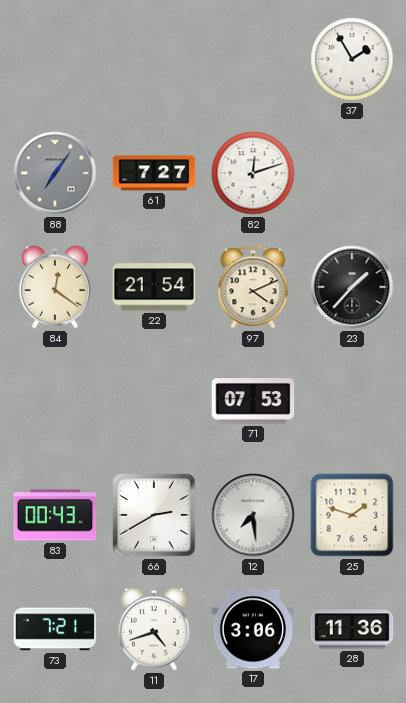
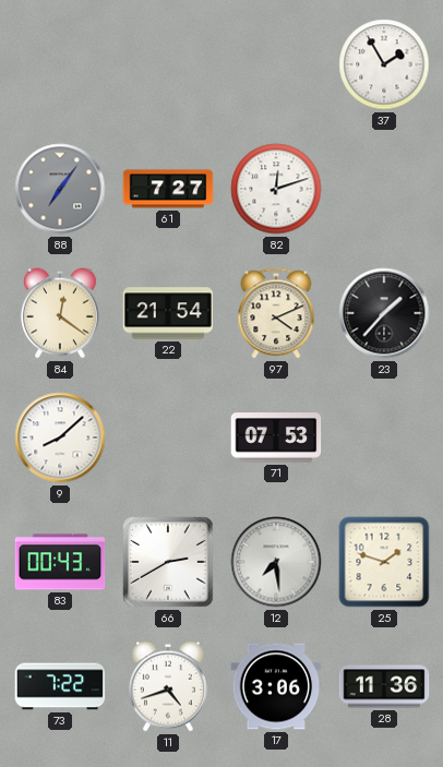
9: none -> 8:08
73: 7:21 -> 7:22
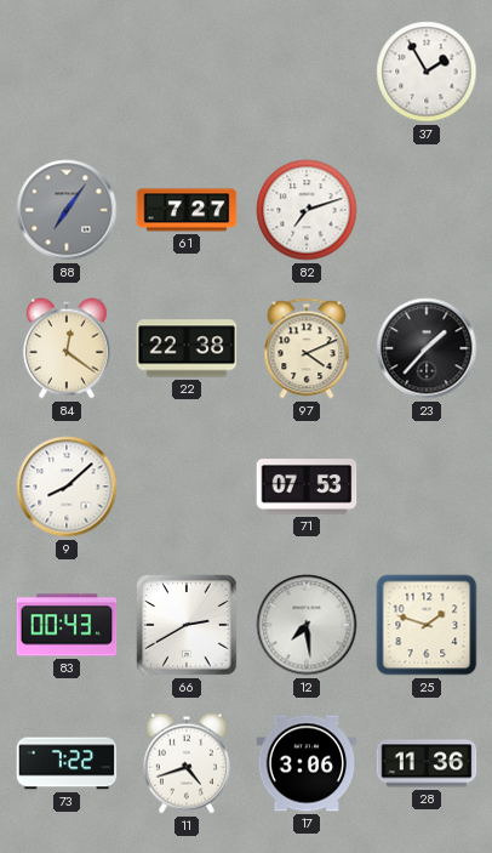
82: 12:12 -> 7:12
22: 21:54 -> 22:38
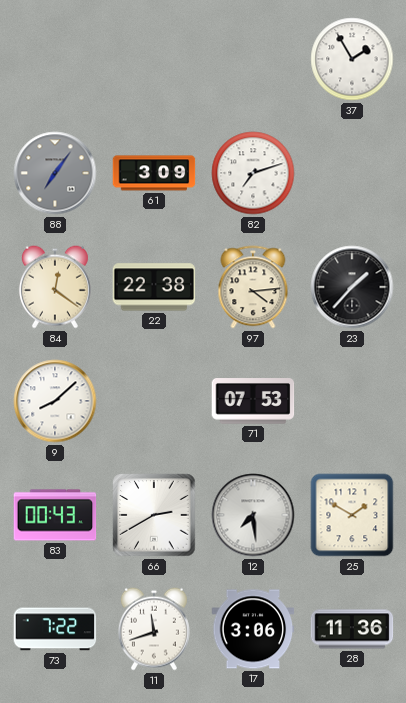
61: 7:27 -> 3:09
97: 4:11 -> 4:14
25: 1:48 -> 1:50
11: 4:42 -> 11:42
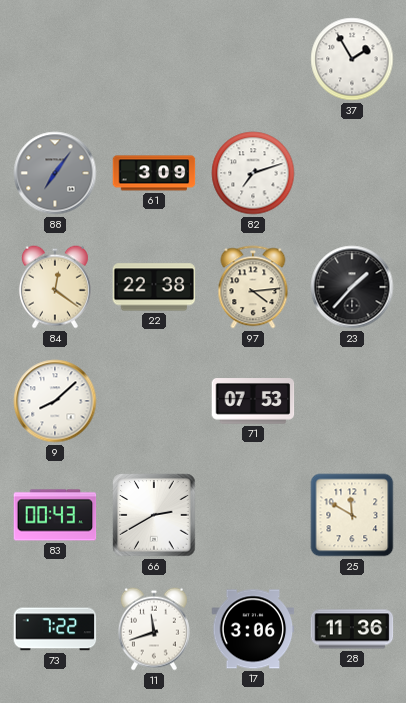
12: 7:29 -> none
25: 1:50 -> 11:50
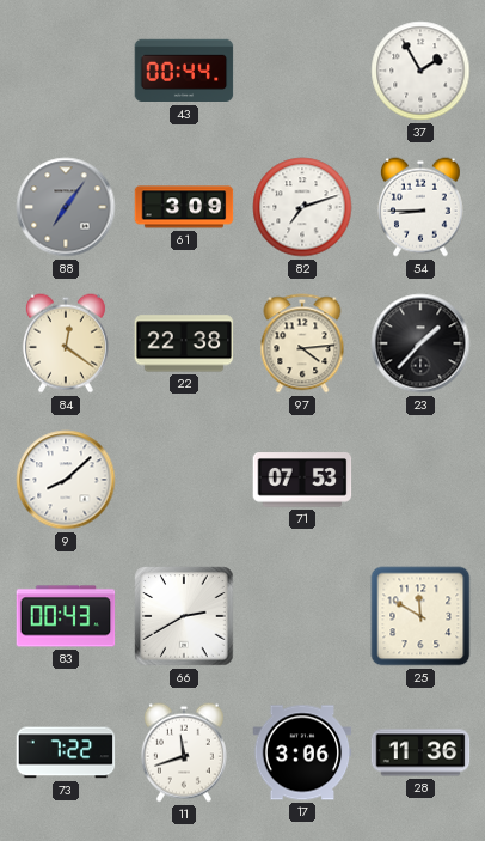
43: none -> 00:44
54: none -> 8:45
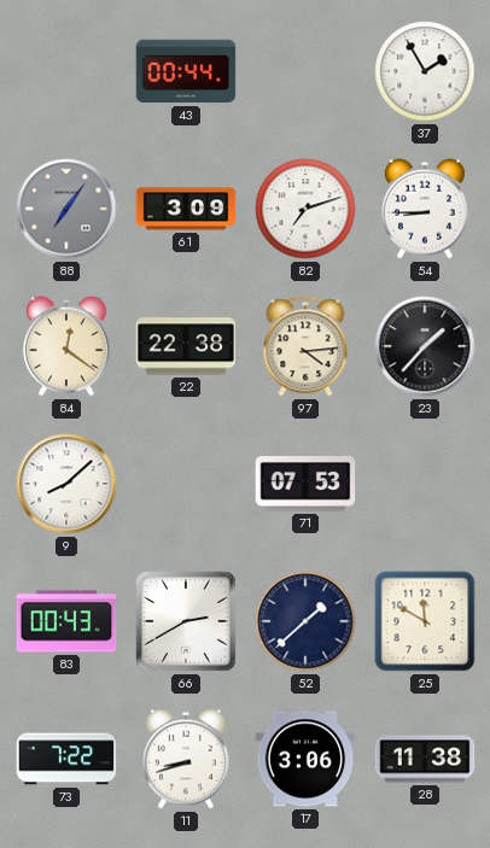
52: none -> 1:38
11: 11:42 -> 8:42
28: 11:36 -> 11:38
